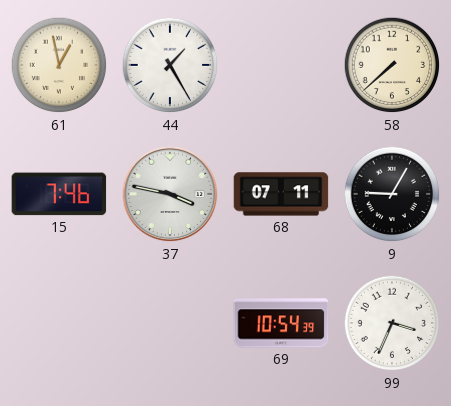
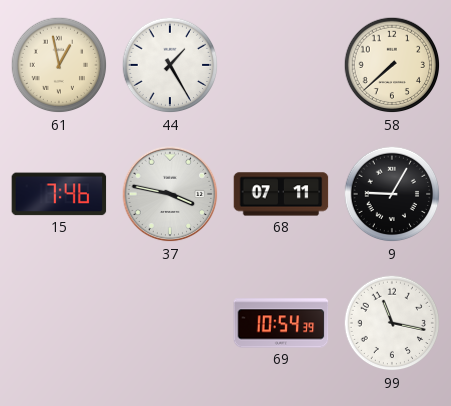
99: 3:34 -> 11:17
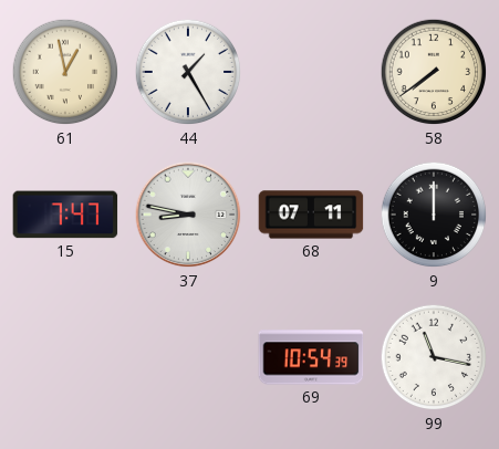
58: 7:38 -> 7:39
15: 7:46 -> 7:47
37: 3:47 -> 8:47
9: 9:05 -> 12:00
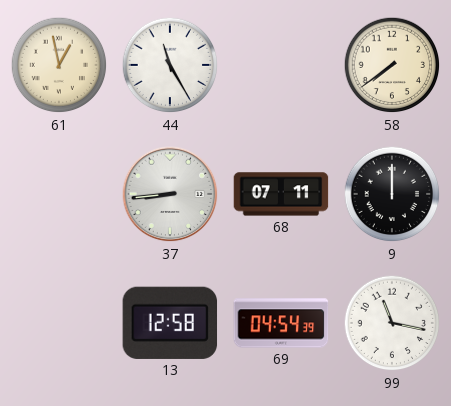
44: 1:25 -> 11:25
15: 7:47 -> none
37: 8:47 -> 8:44
13: none -> 12:58
69: 10:54 -> 04:54
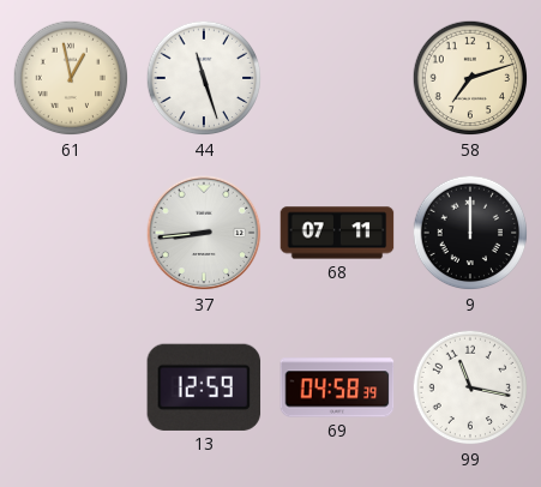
44: 11:25 -> 11:27
58: 7:39 -> 7:12
13: 12:58 -> 12:59
69: 04:54 -> 04:58
